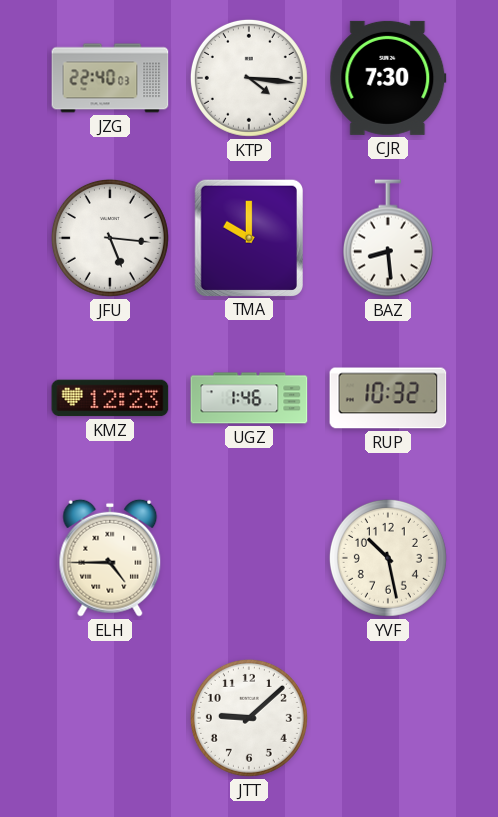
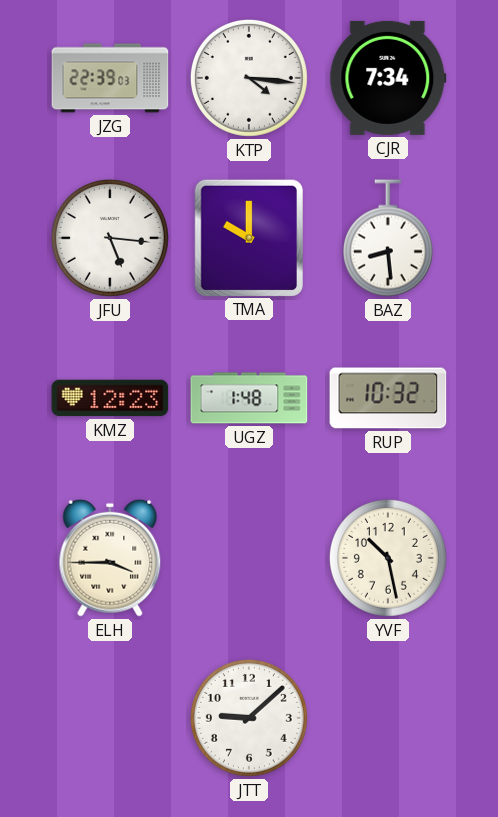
JZG: 22:40 -> 22:39
CJR: 7:30 -> 7:34
UGZ: 1:46 -> 1:48
ELH: 4:45 -> 3:45
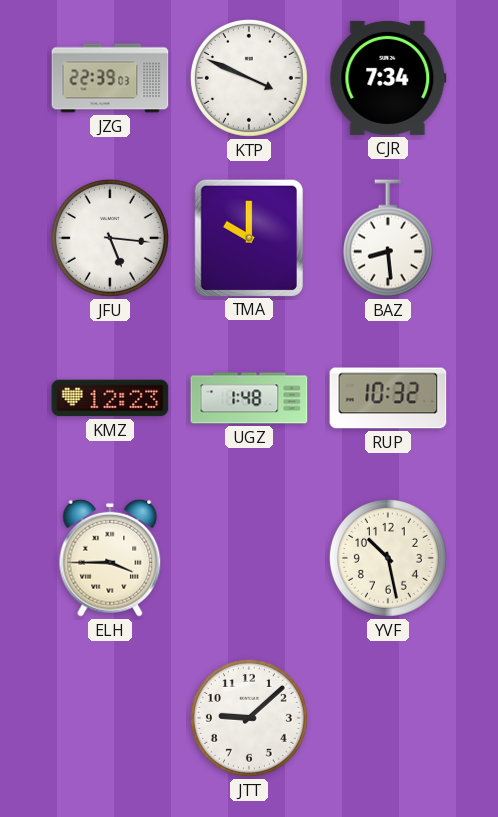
KTP: 4:16 -> 3:49
